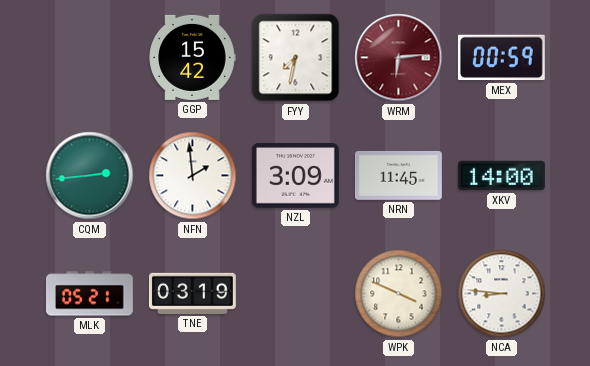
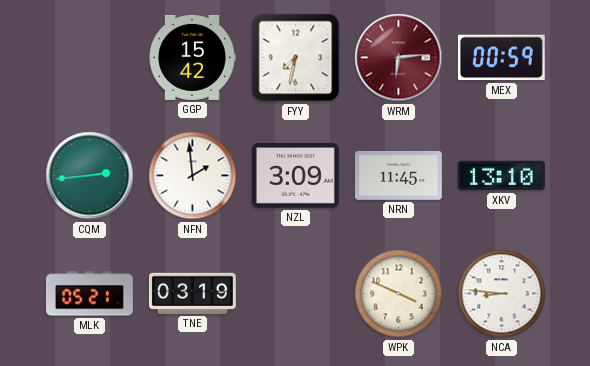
XKV: 14:00 -> 13:10
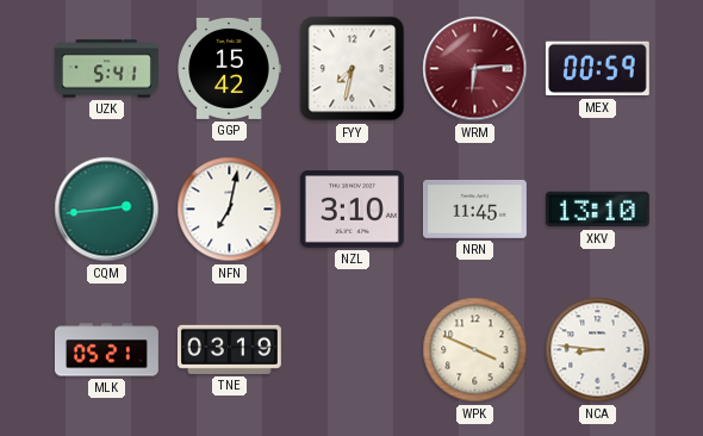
UZK: none -> 5:41
NFN: 1:59 -> 7:02
NZL: 3:09 -> 3:10
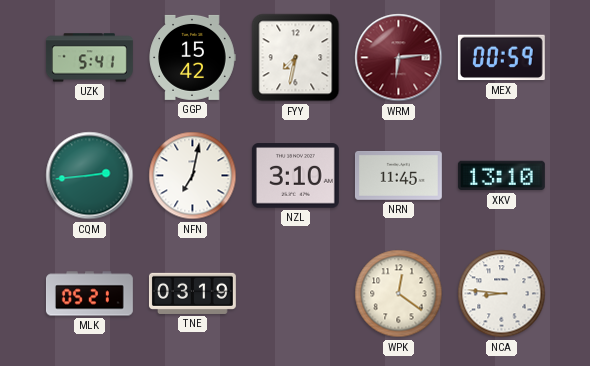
WPK: 3:49 -> 12:21
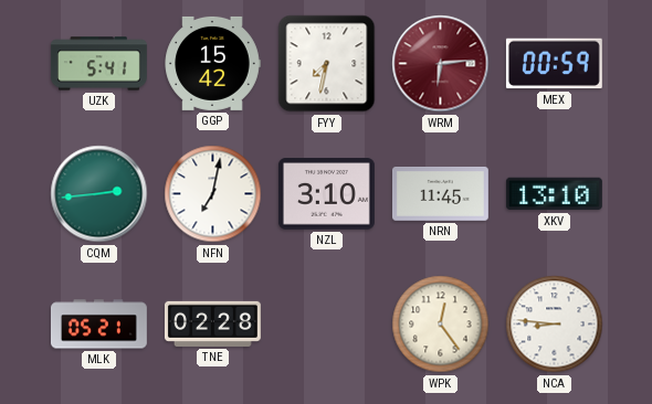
TNE: 03:19 -> 02:28
WPK: 12:21 -> 12:24
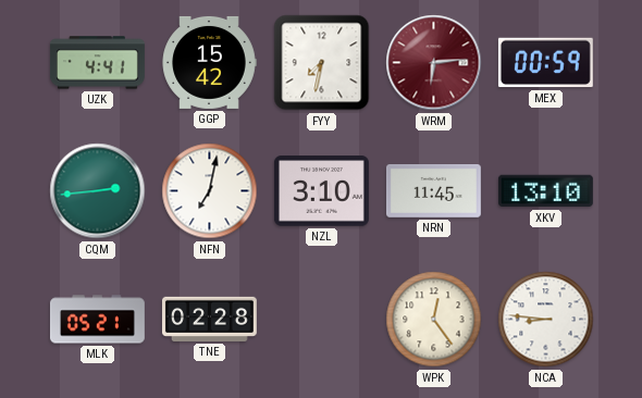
UZK: 5:41 -> 4:41
